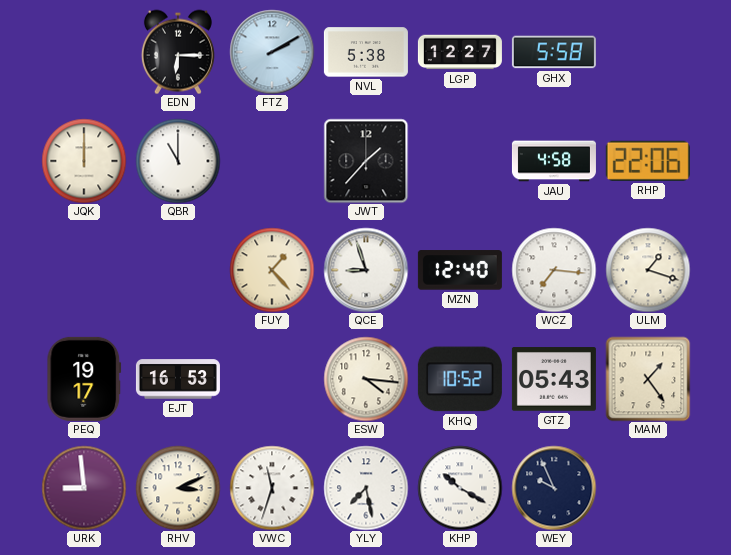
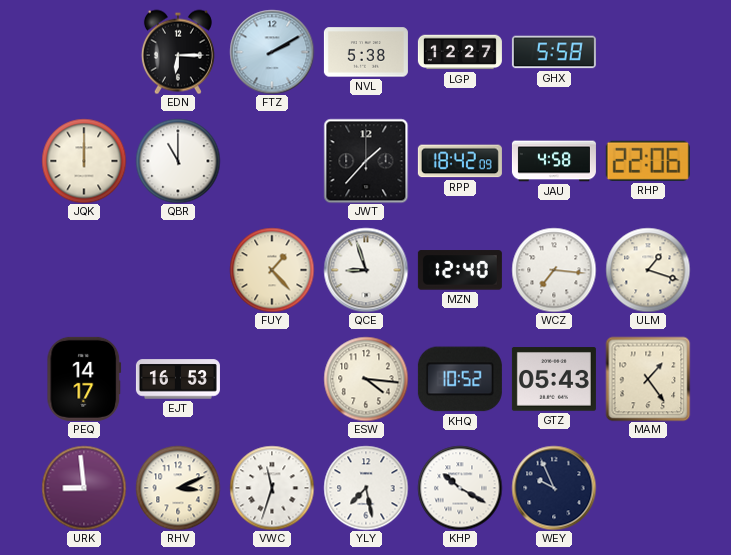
RPP: none -> 18:42
PEQ: 19:17 -> 14:17
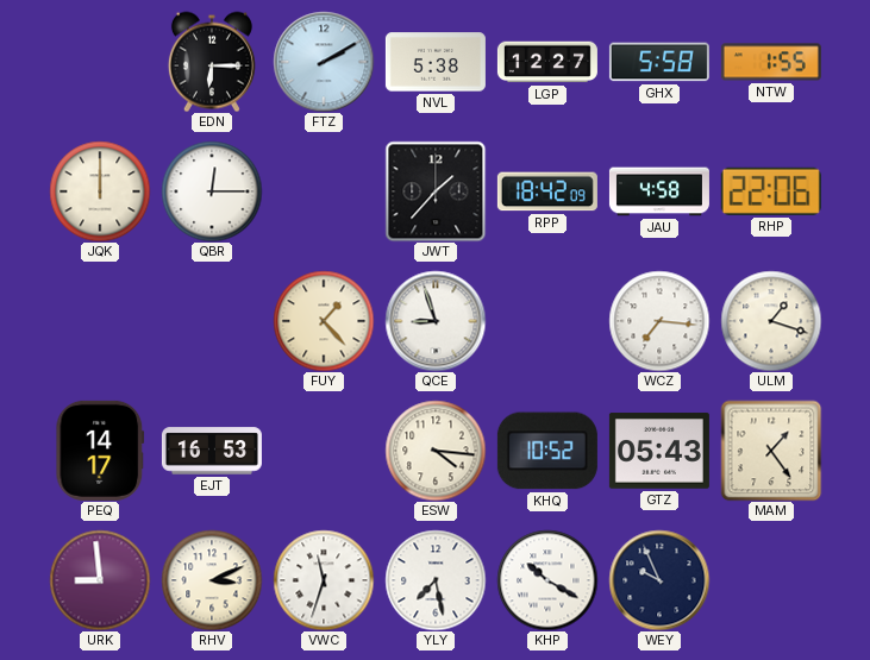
NTW: none -> 1:55
QBR: 11:00 -> 12:15
MZN: 12:40 -> none
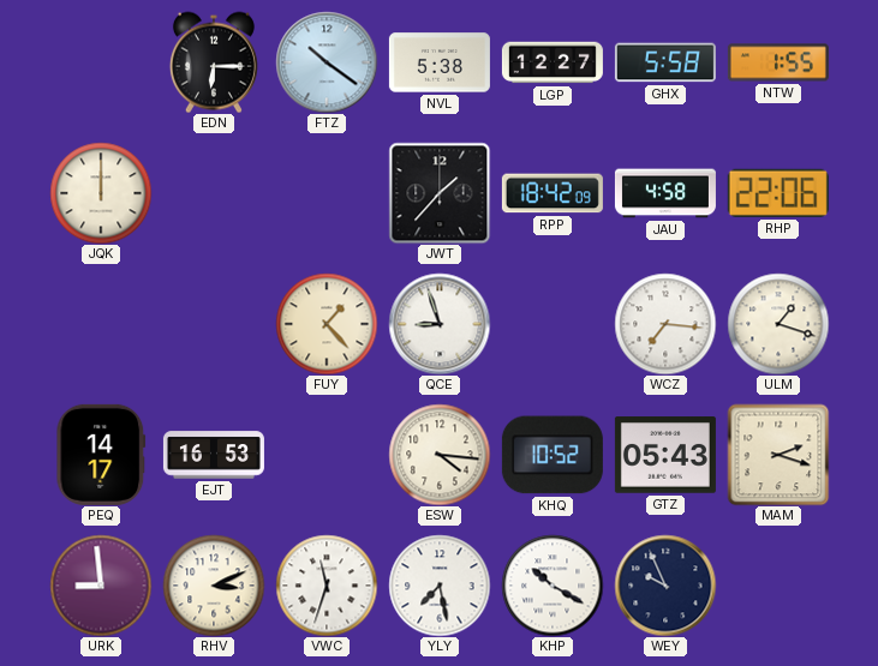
FTZ: 2:10 -> 10:21
QBR: 12:15 -> none
MAM: 1:24 -> 2:18
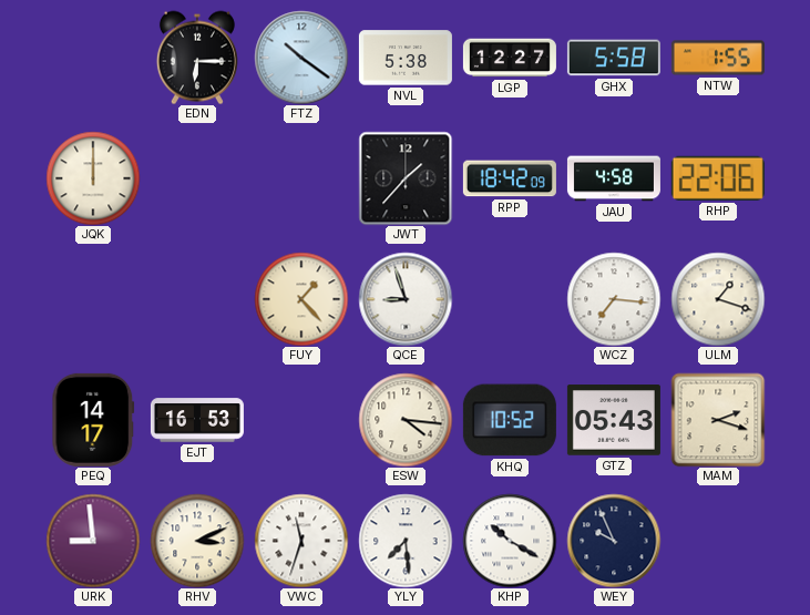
YLY: 7:28 -> 7:29
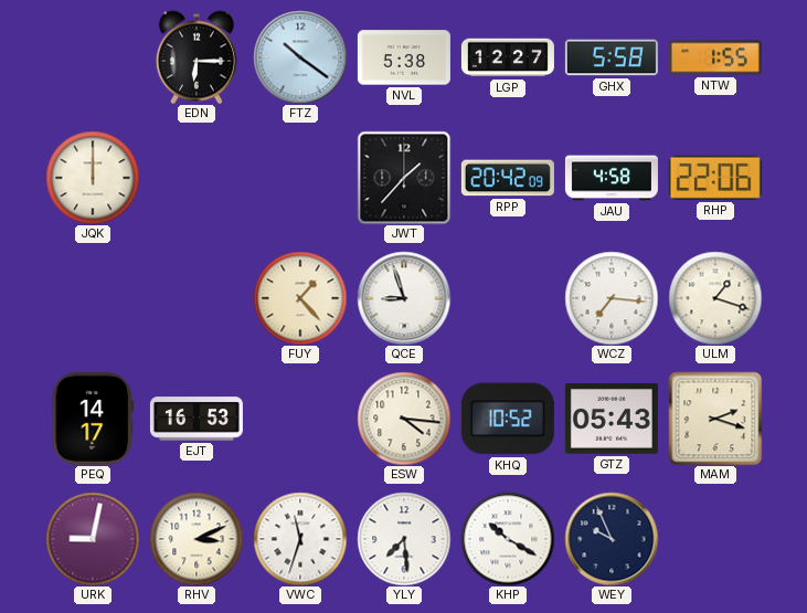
RPP: 18:42 -> 20:42
URK: 8:59 -> 9:02
